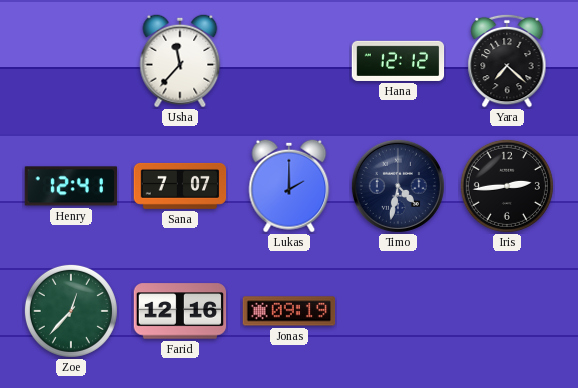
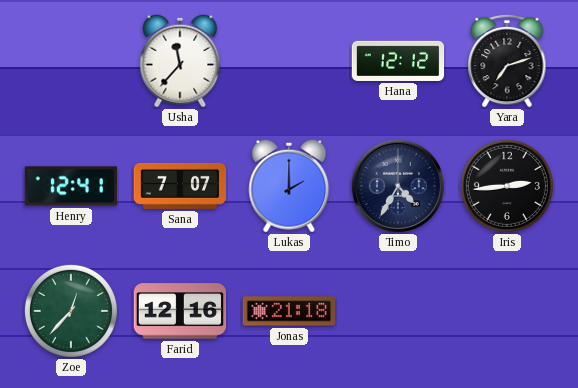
Yara: 7:22 -> 7:12
Timo: 4:32 -> 4:35
Jonas: 09:19 -> 21:18
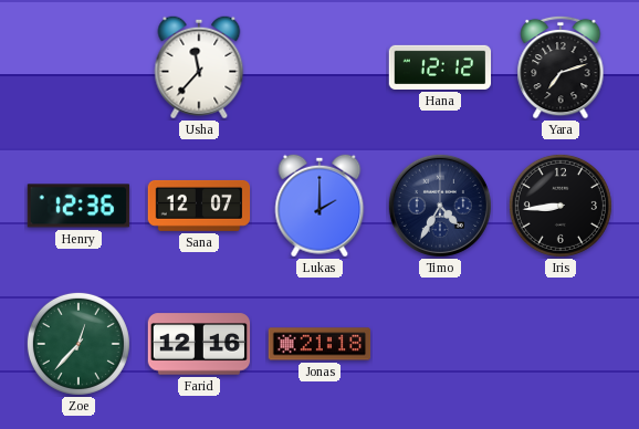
Henry: 12:41 -> 12:36
Sana: 7:07 -> 12:07
Iris: 2:44 -> 8:44
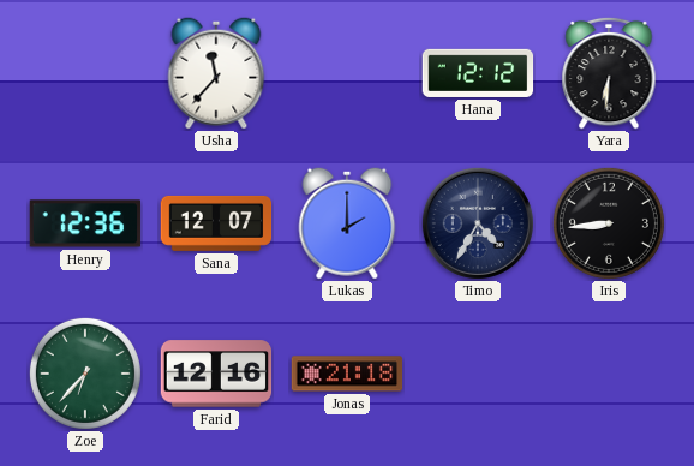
Yara: 7:12 -> 6:31
Zoe: 12:37 -> 6:37
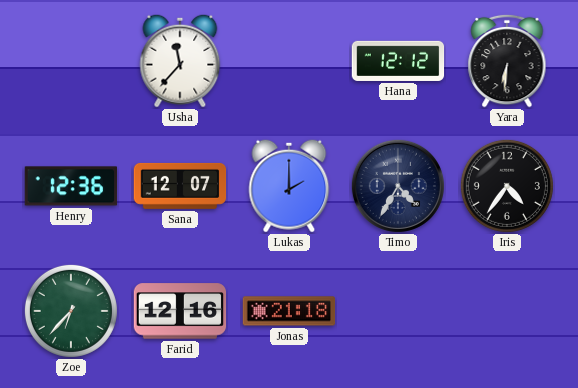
Iris: 8:44 -> 4:36
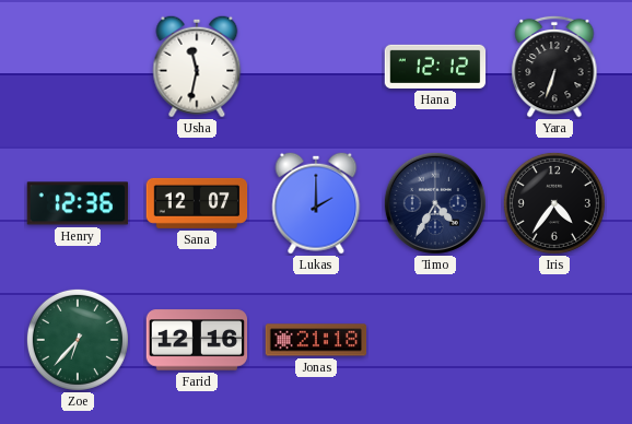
Usha: 11:37 -> 11:32
Yara: 6:31 -> 6:33
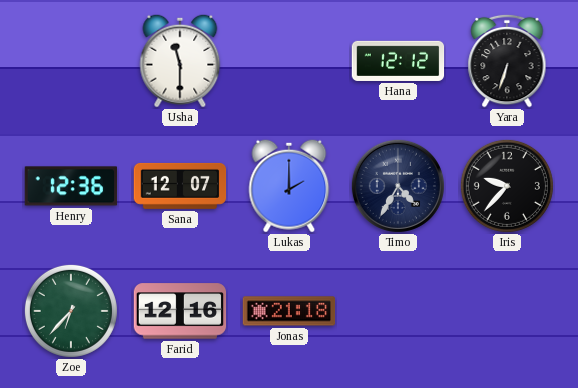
Usha: 11:32 -> 11:30
Iris: 4:36 -> 9:37
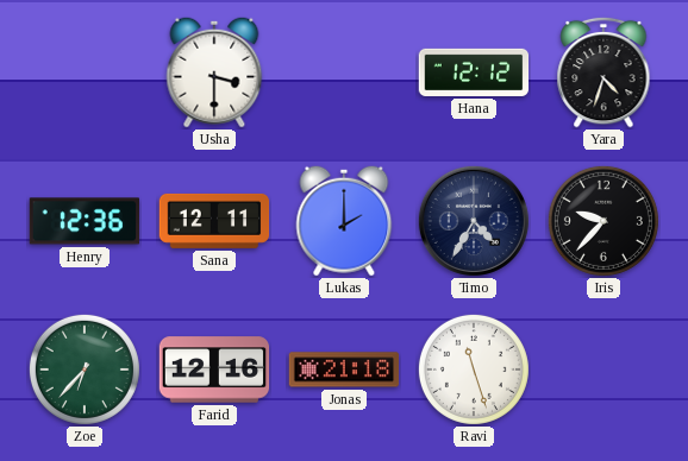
Usha: 11:30 -> 3:30
Yara: 6:33 -> 4:33
Sana: 12:07 -> 12:11
Ravi: none -> 11:27
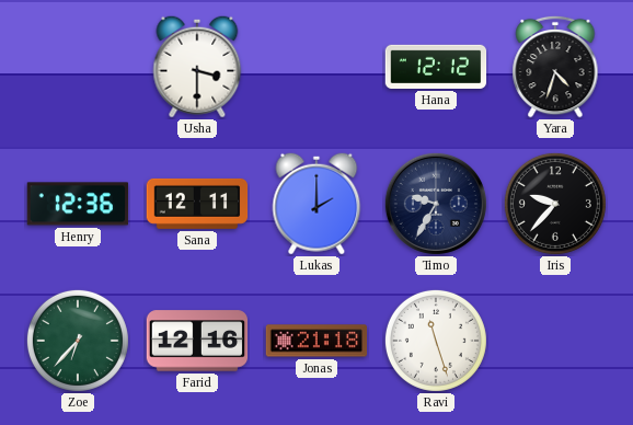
Timo: 4:35 -> 9:35
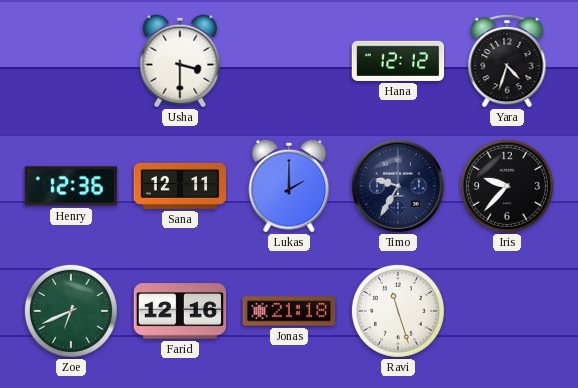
Zoe: 6:37 -> 6:41
